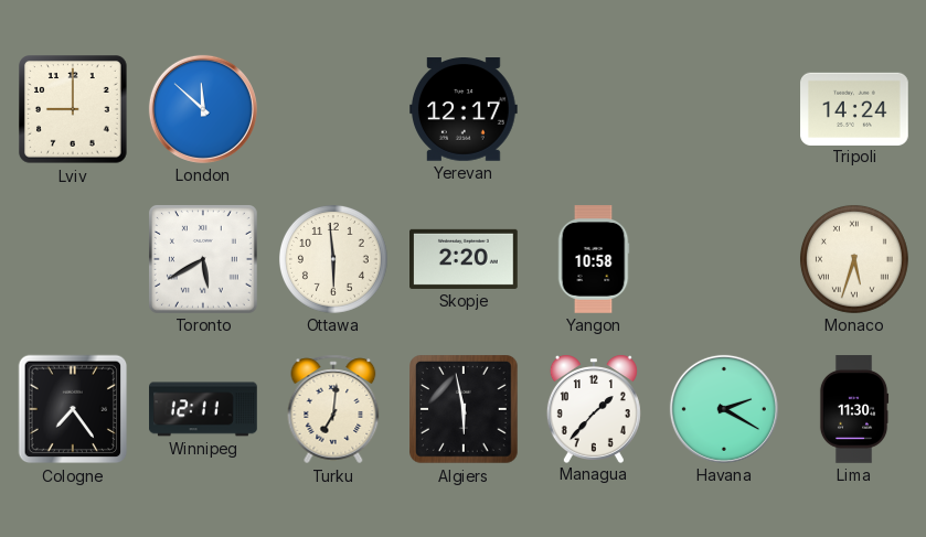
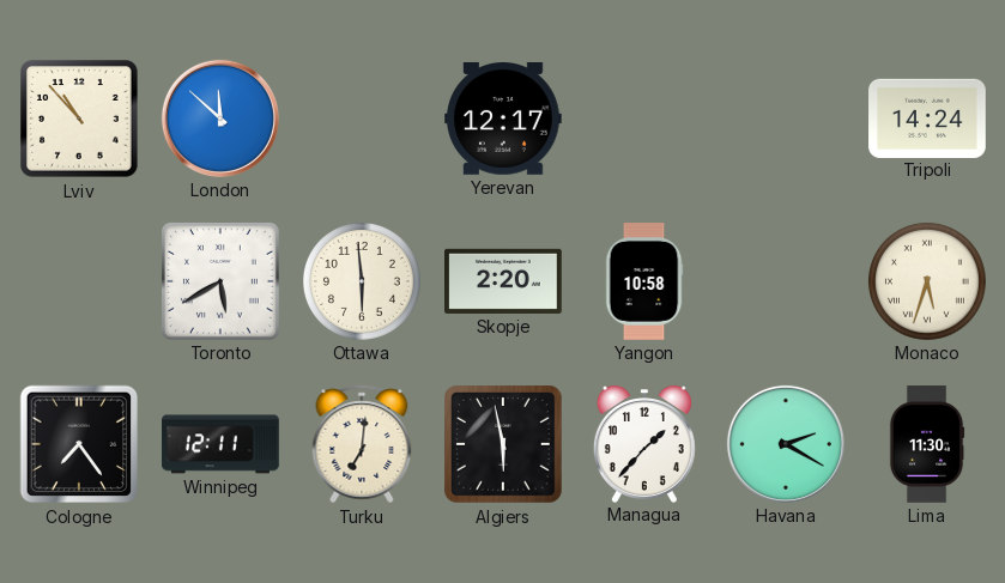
Lviv: 9:00 -> 10:53
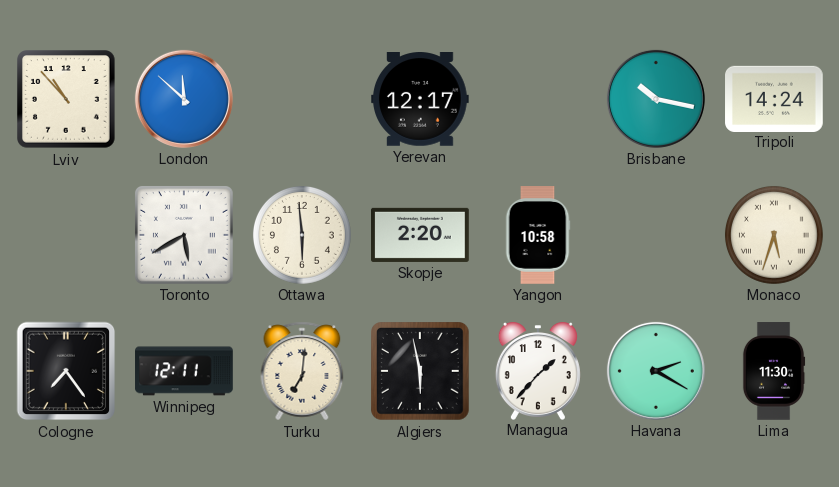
Brisbane: none -> 10:17
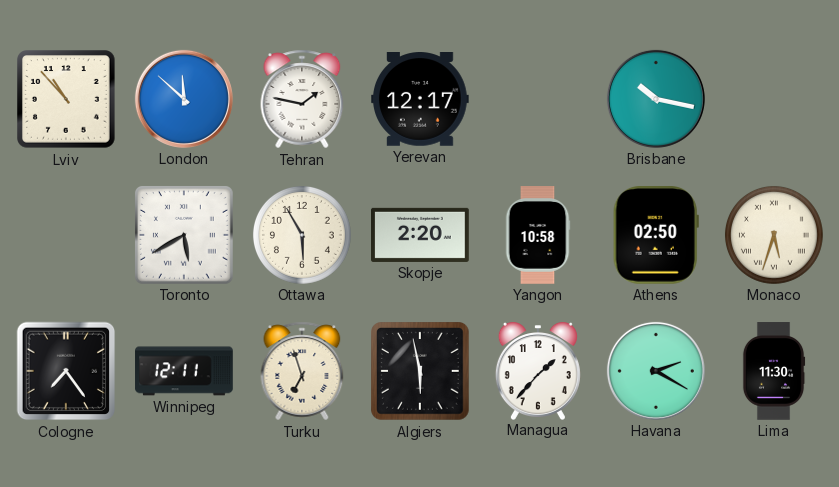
Tehran: none -> 1:47
Tripoli: 14:24 -> none
Ottawa: 5:59 -> 5:55
Athens: none -> 02:50
Turku: 7:01 -> 6:57
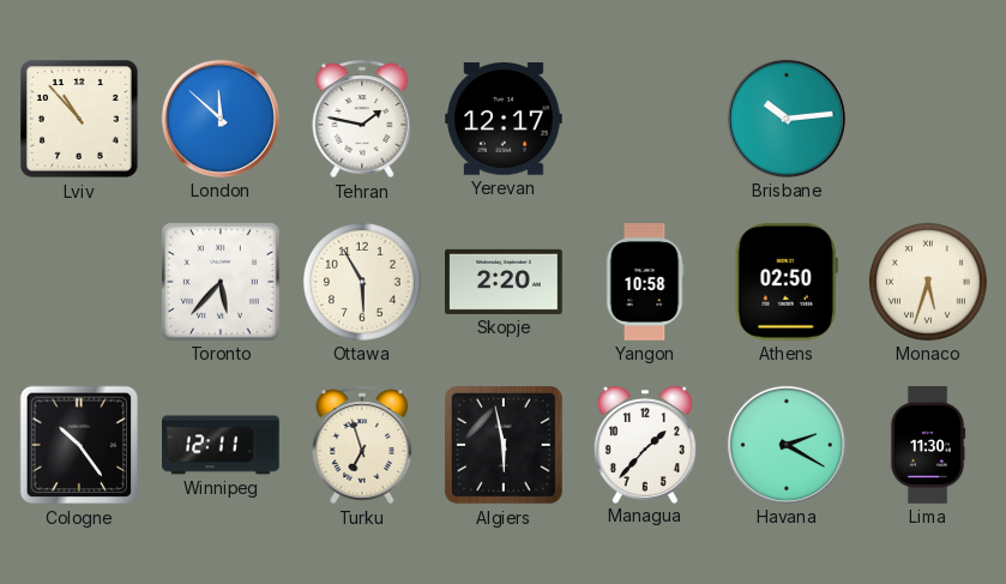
Brisbane: 10:17 -> 10:14
Toronto: 5:40 -> 5:37
Cologne: 7:24 -> 10:24
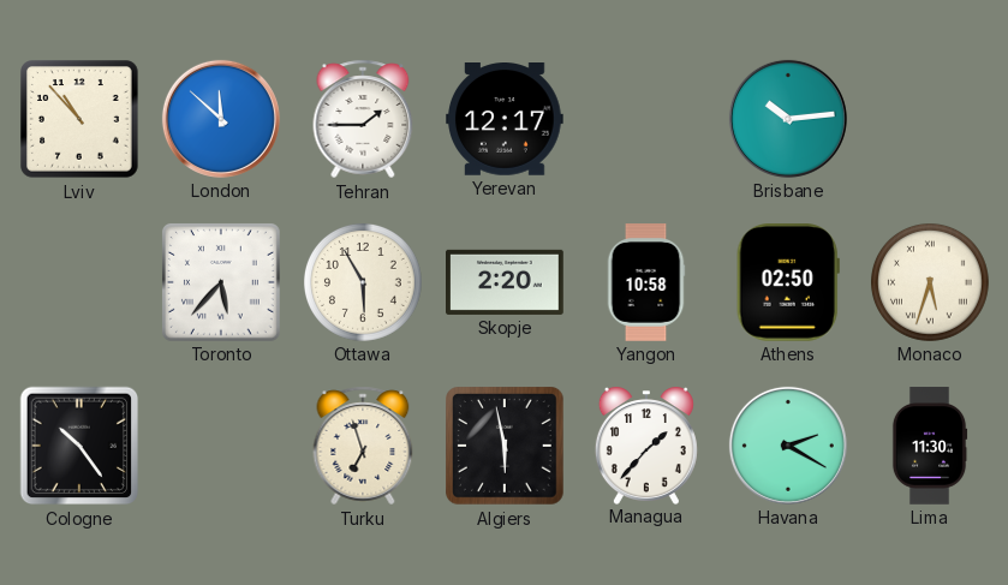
Tehran: 1:47 -> 1:45
Winnipeg: 12:11 -> none
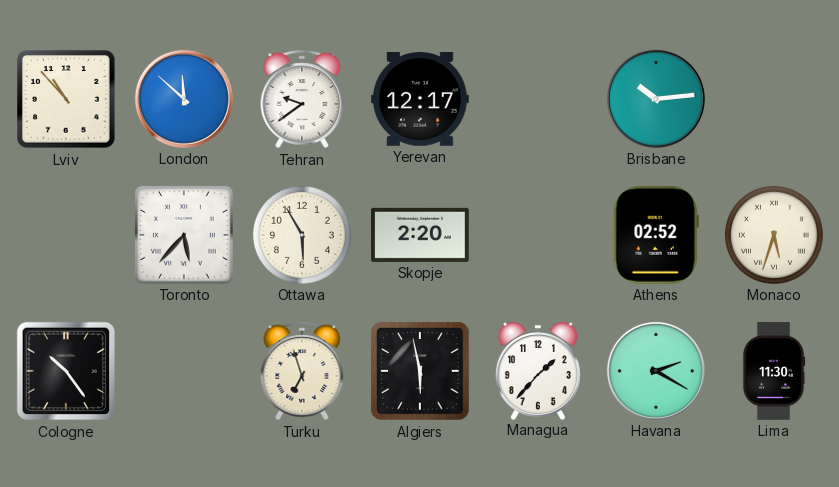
Tehran: 1:45 -> 9:39
Yangon: 10:58 -> none
Athens: 02:50 -> 02:52
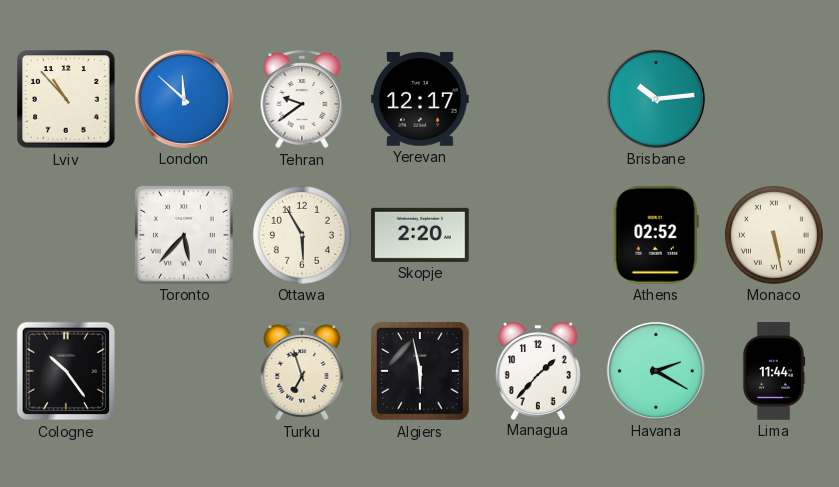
Monaco: 5:33 -> 5:28
Lima: 11:30 -> 11:44
